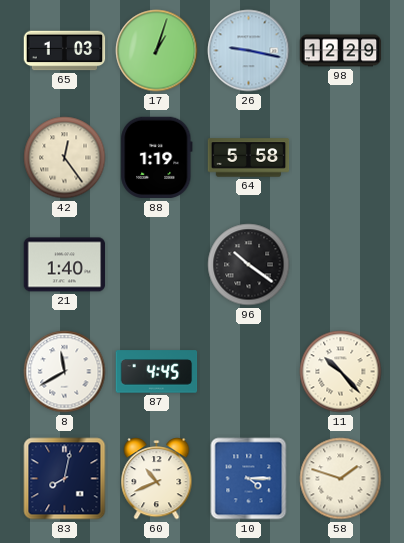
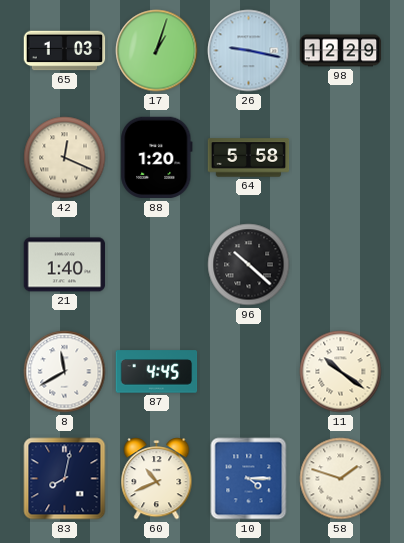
42: 12:24 -> 12:19
88: 1:19 -> 1:20
96: 10:21 -> 10:22
11: 10:23 -> 10:21
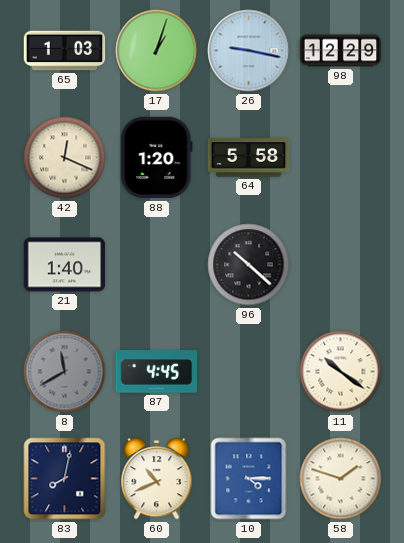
8 dial: white -> grey
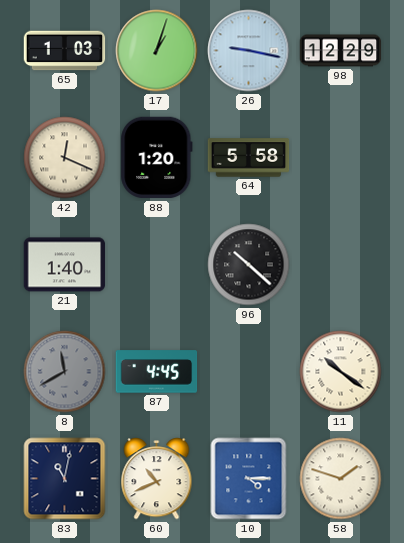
83: 8:02 -> 11:02
